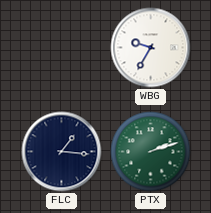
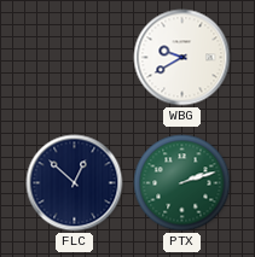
WBG: 9:35 -> 9:40
FLC: 1:16 -> 12:52
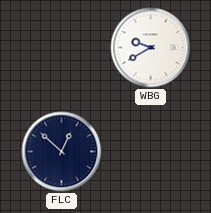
PTX: 2:12 -> none
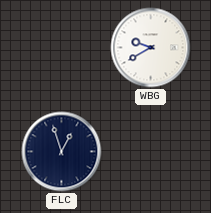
FLC: 12:52 -> 12:57
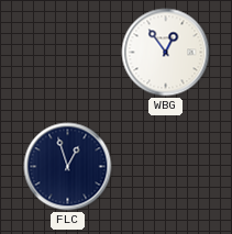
WBG: 9:40 -> 12:54
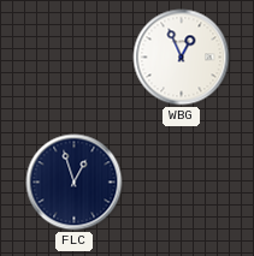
WBG: 12:54 -> 12:56
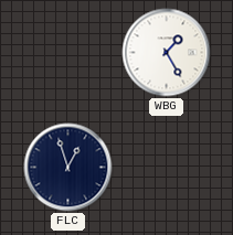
WBG: 12:56 -> 1:25
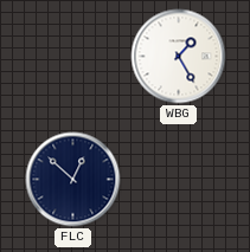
FLC: 12:57 -> 12:52
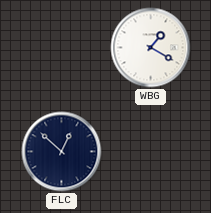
WBG: 1:25 -> 1:20
